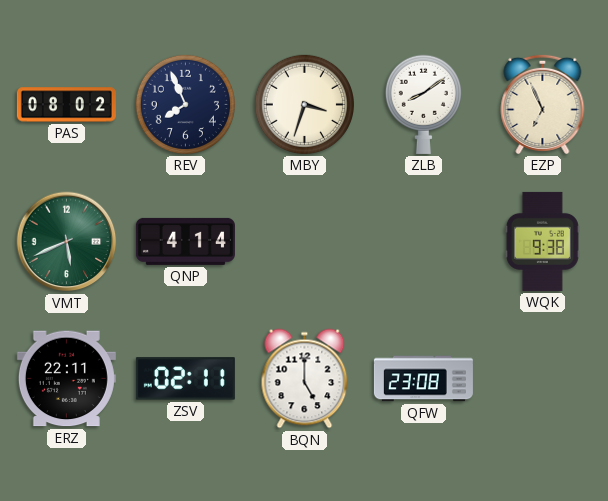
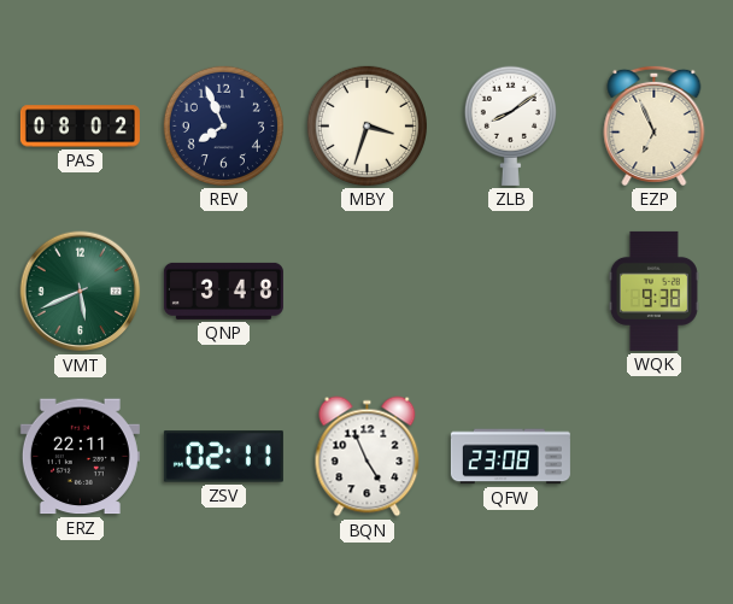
QNP: 4:14 -> 3:48
BQN: 5:00 -> 4:56
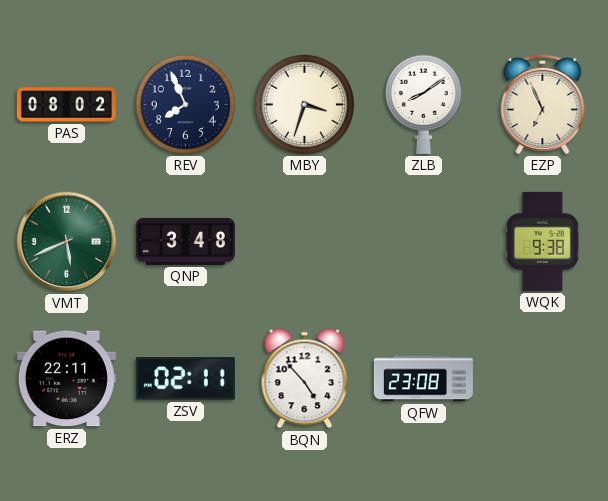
BQN: 4:56 -> 4:53
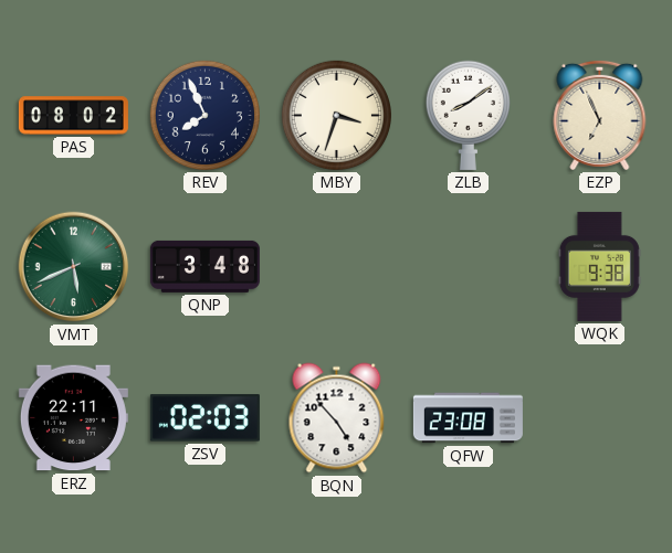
ZSV: 02:11 -> 02:03
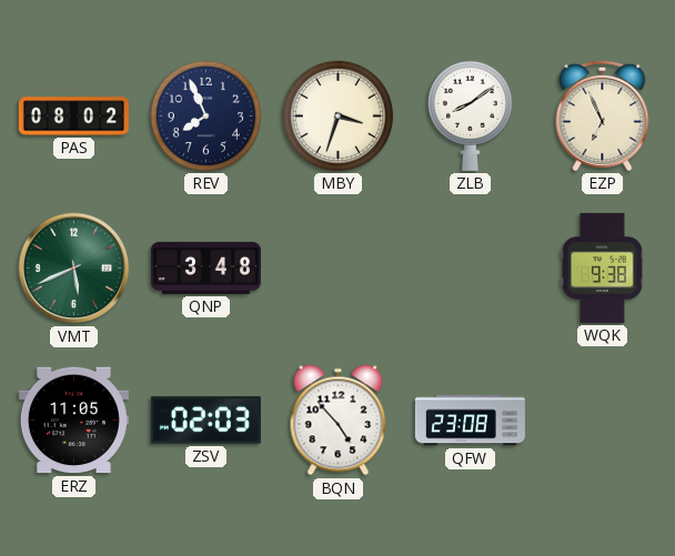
ERZ: 22:11 -> 11:05
